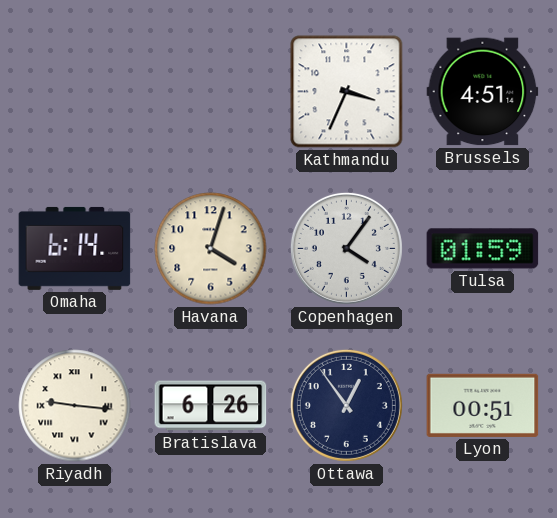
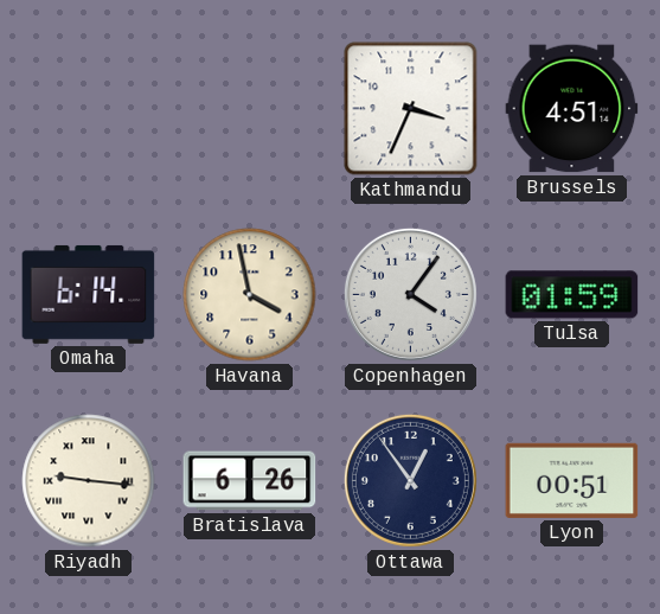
Havana: 4:03 -> 3:58
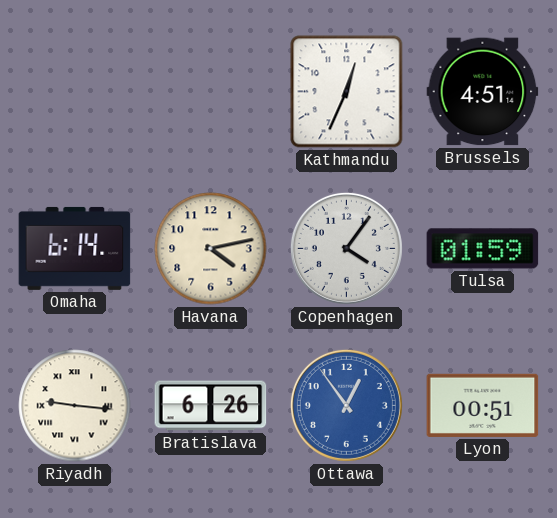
Kathmandu: 3:34 -> 12:34
Havana: 3:58 -> 4:13
Ottawa dial: navy -> blue
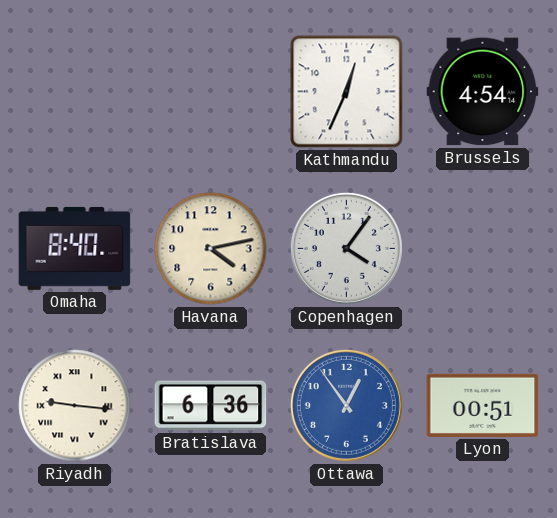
Brussels: 4:51 -> 4:54
Omaha: 6:14 -> 8:40
Tulsa: 01:59 -> none
Bratislava: 6:26 -> 6:36
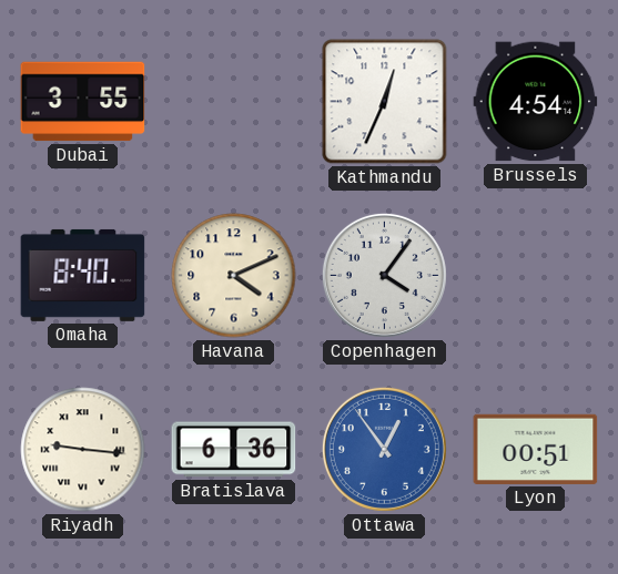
Dubai: none -> 3:55
Havana: 4:13 -> 4:11
